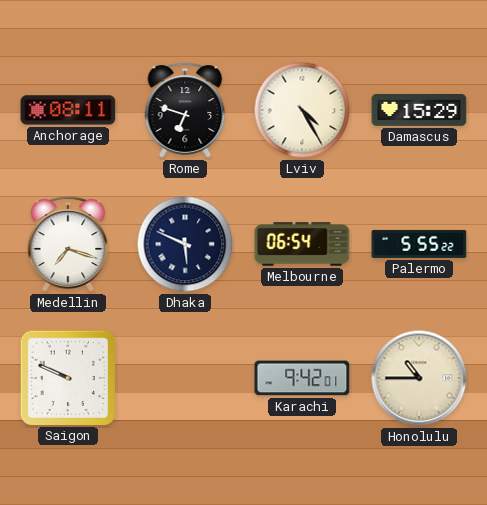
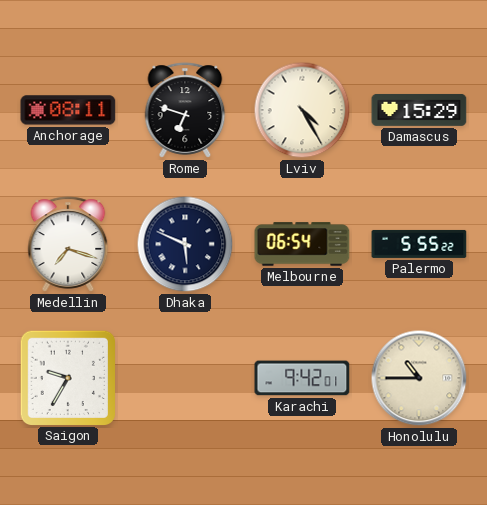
Saigon: 9:49 -> 9:35
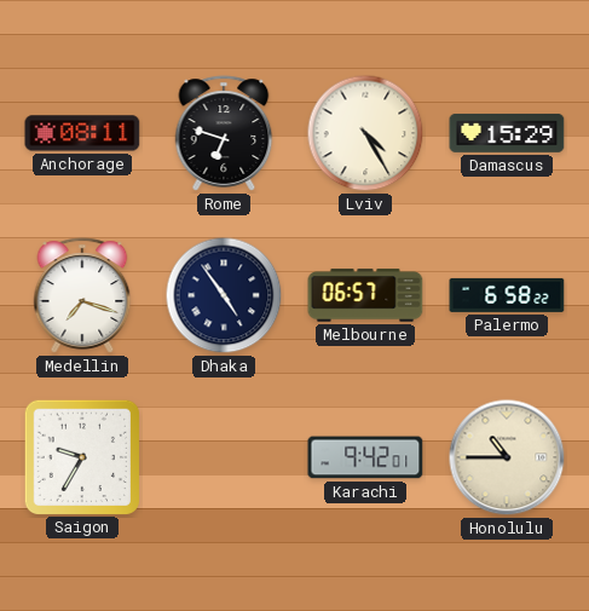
Dhaka: 5:49 -> 4:54
Melbourne: 06:54 -> 06:57
Palermo: 5:55 -> 6:58
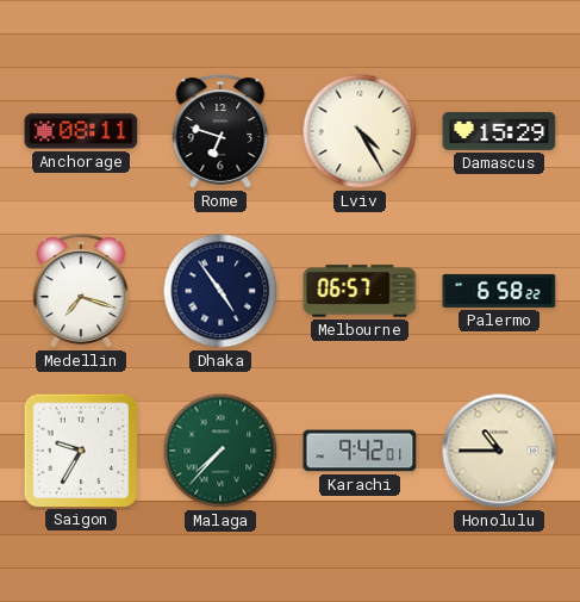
Malaga: none -> 7:37
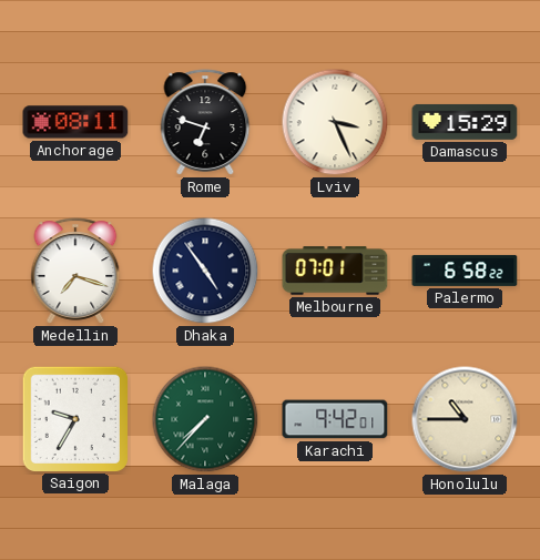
Lviv: 4:25 -> 3:26
Melbourne: 06:57 -> 07:01
